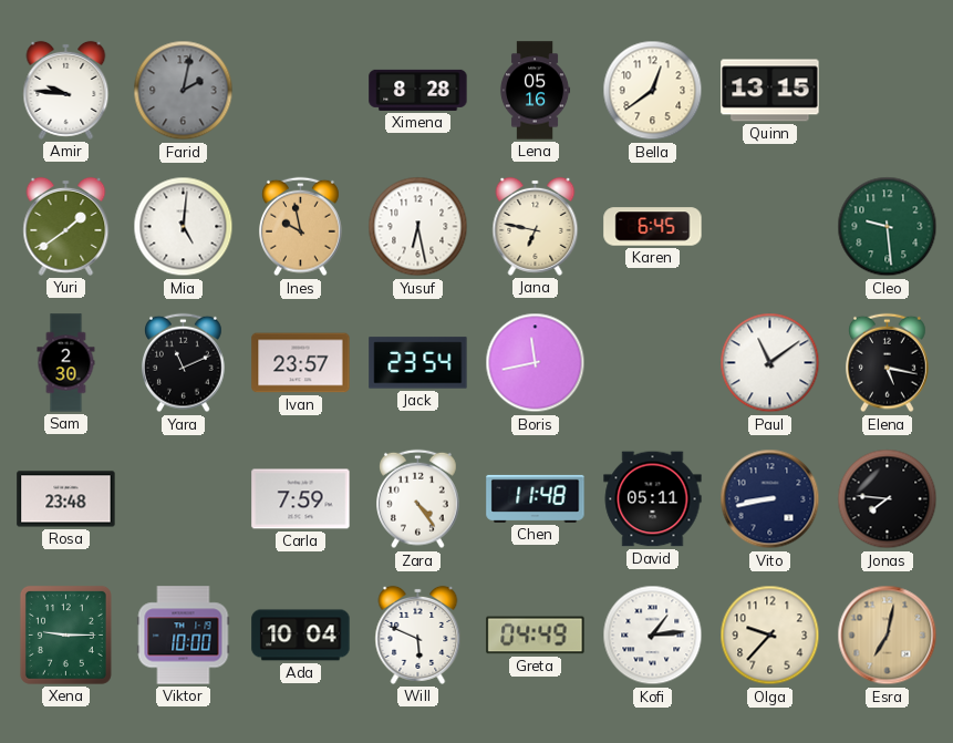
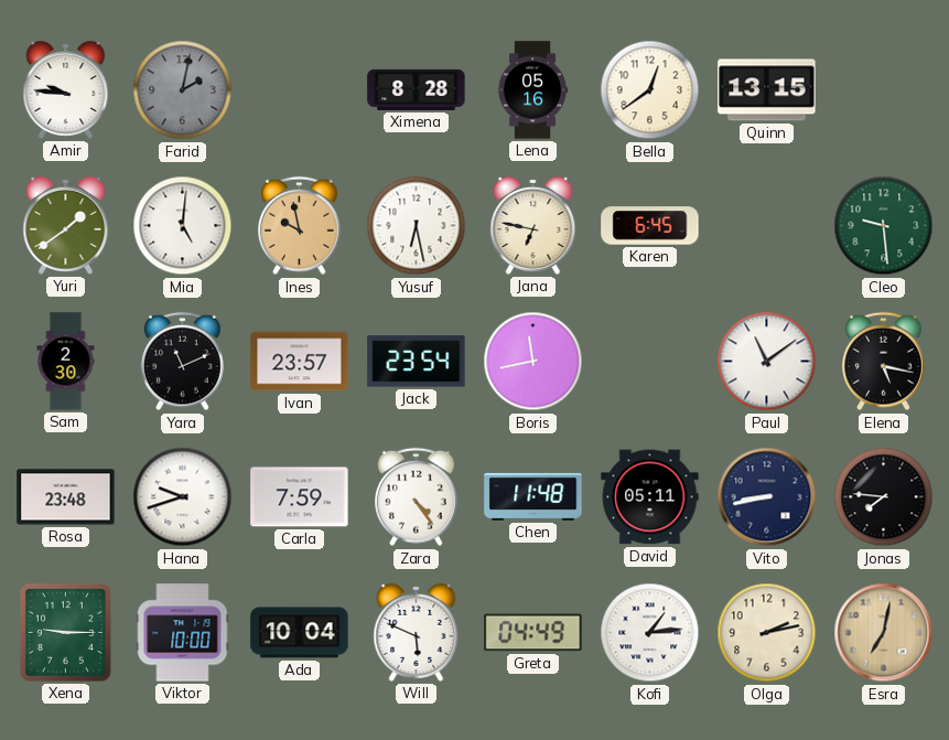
Hana: none -> 9:42
Olga: 9:37 -> 2:13
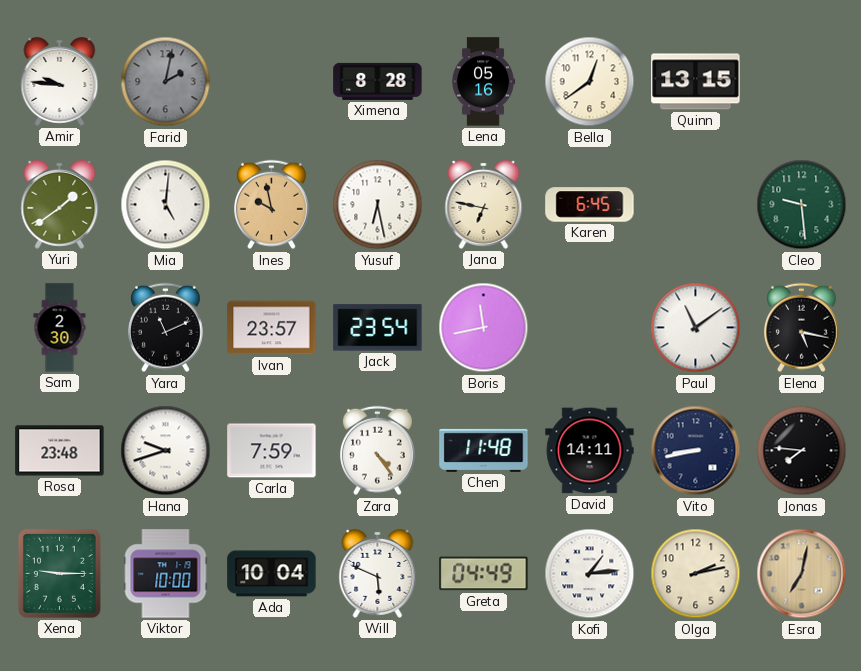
David: 05:11 -> 14:11
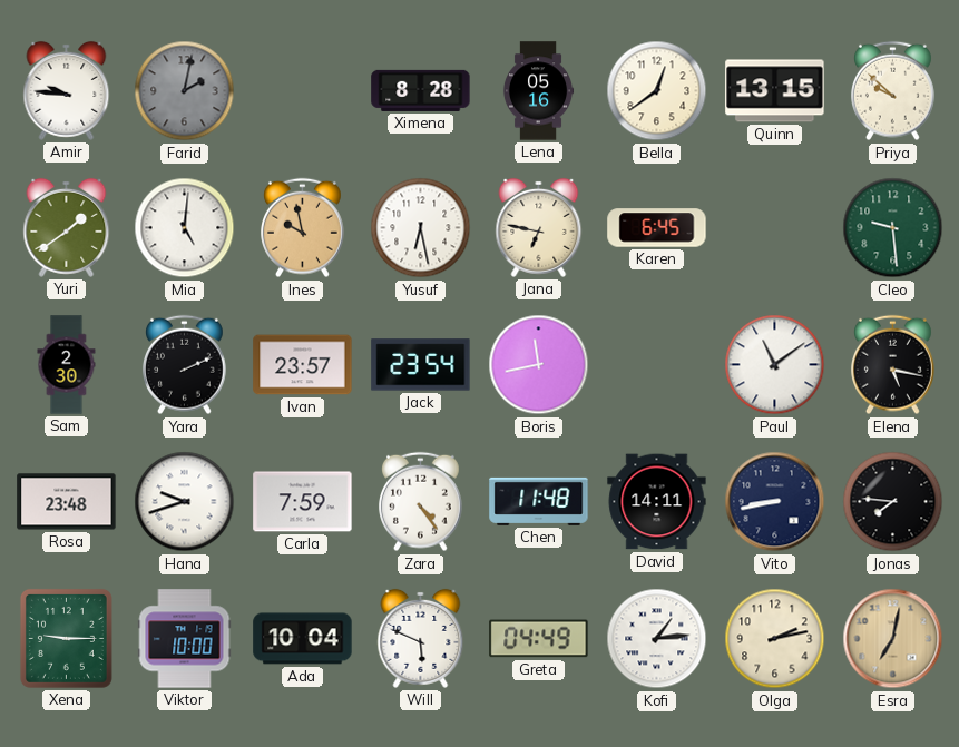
Priya: none -> 9:52
Yara: 11:11 -> 2:11
